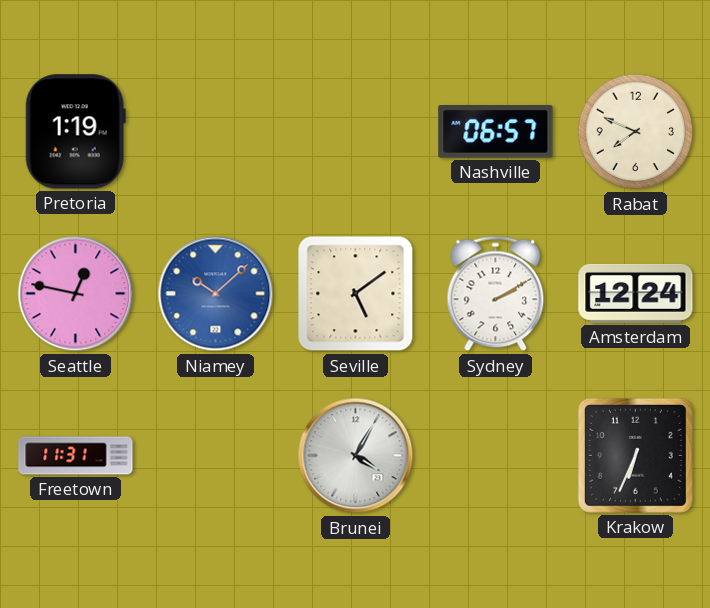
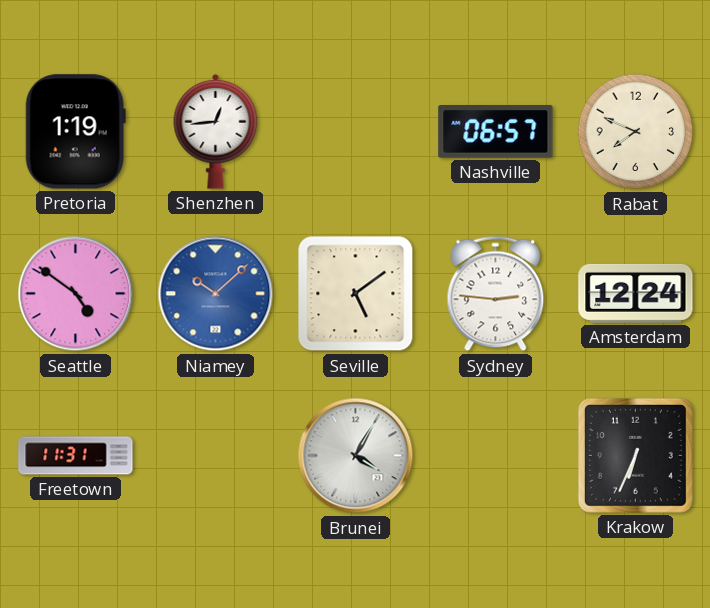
Shenzhen: none -> 12:44
Seattle: 12:47 -> 4:51
Sydney: 2:10 -> 2:46
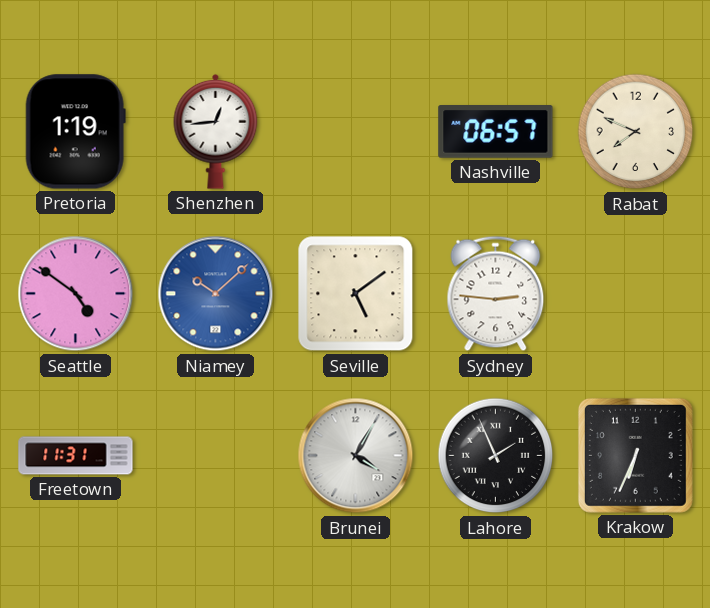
Amsterdam: 12:24 -> none
Lahore: none -> 1:56
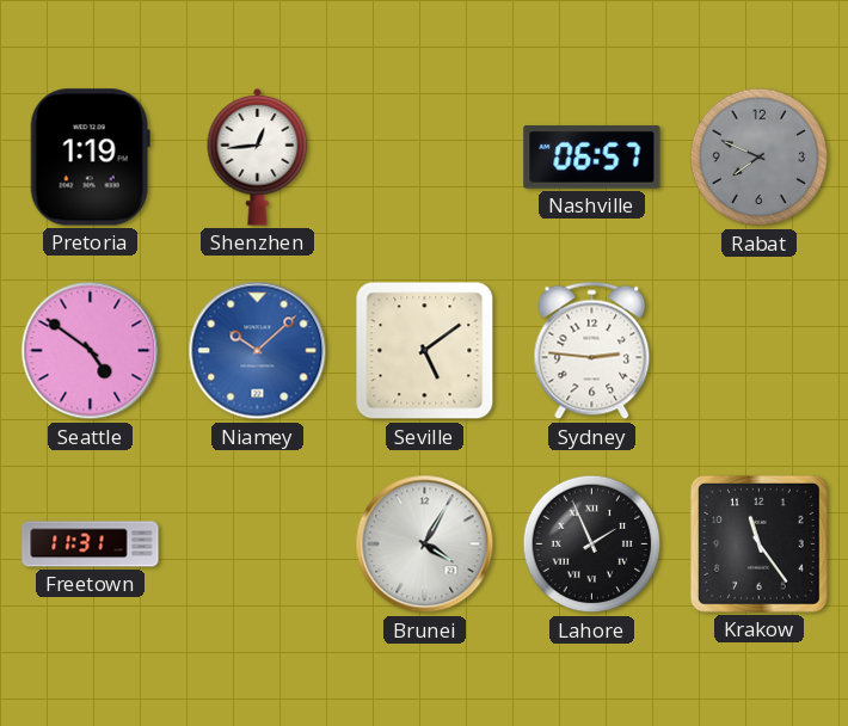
Rabat dial: cream -> grey
Krakow: 6:34 -> 11:24
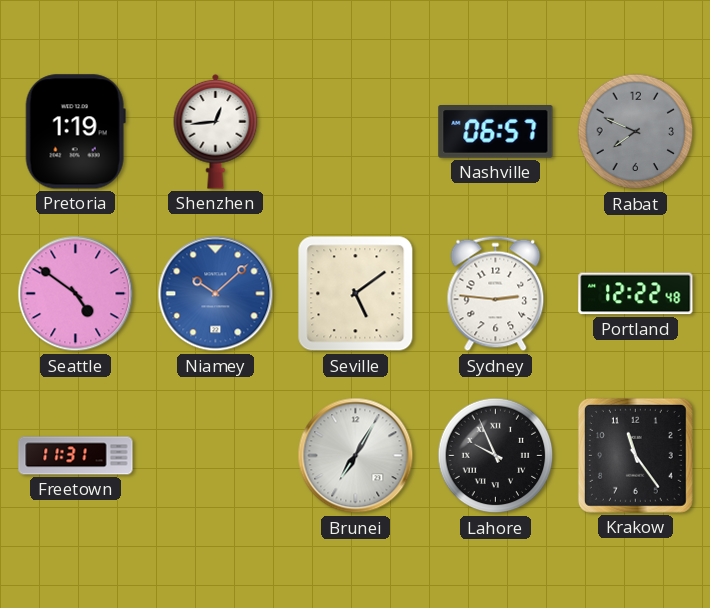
Portland: none -> 12:22
Brunei: 4:05 -> 7:05
Lahore: 1:56 -> 9:56
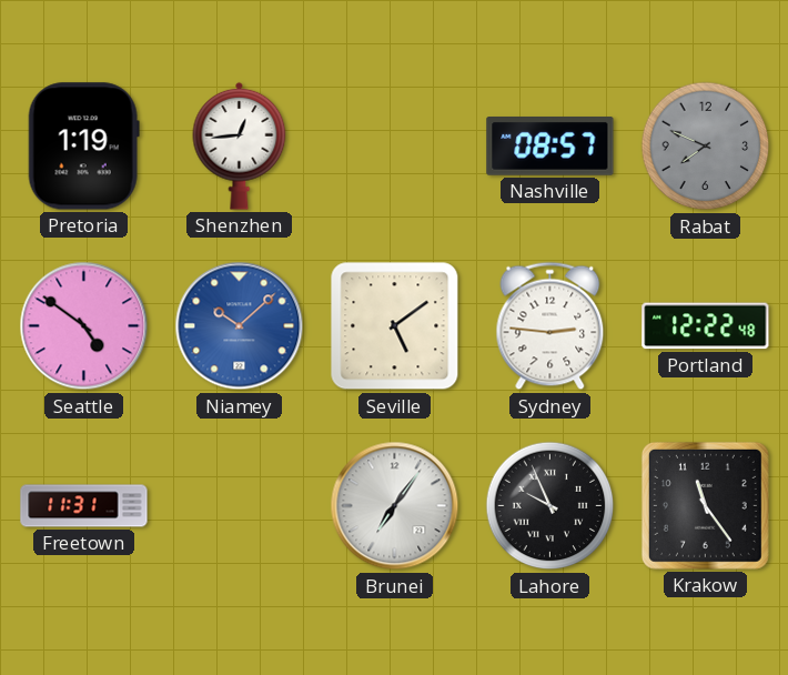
Nashville: 06:57 -> 08:57
Brunei: 7:05 -> 7:06
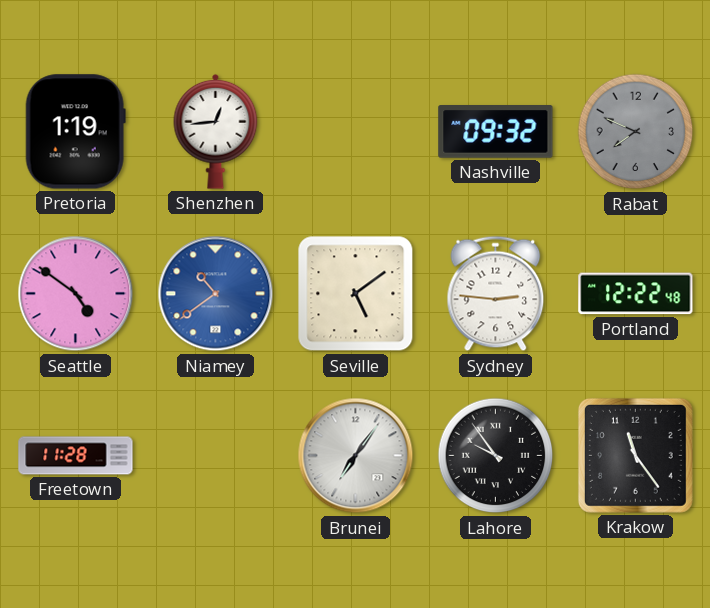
Nashville: 08:57 -> 09:32
Niamey: 10:08 -> 10:39
Freetown: 11:31 -> 11:28
Lahore: 9:56 -> 9:54
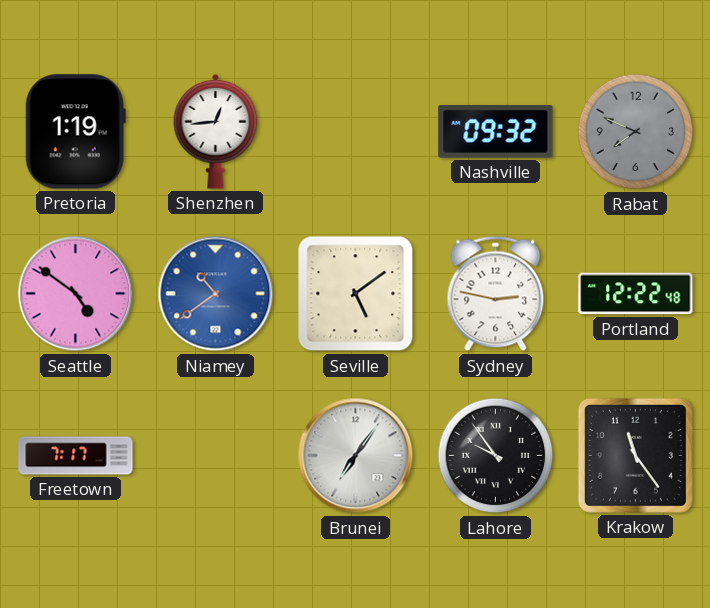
Sydney: 2:46 -> 2:47
Freetown: 11:28 -> 7:17
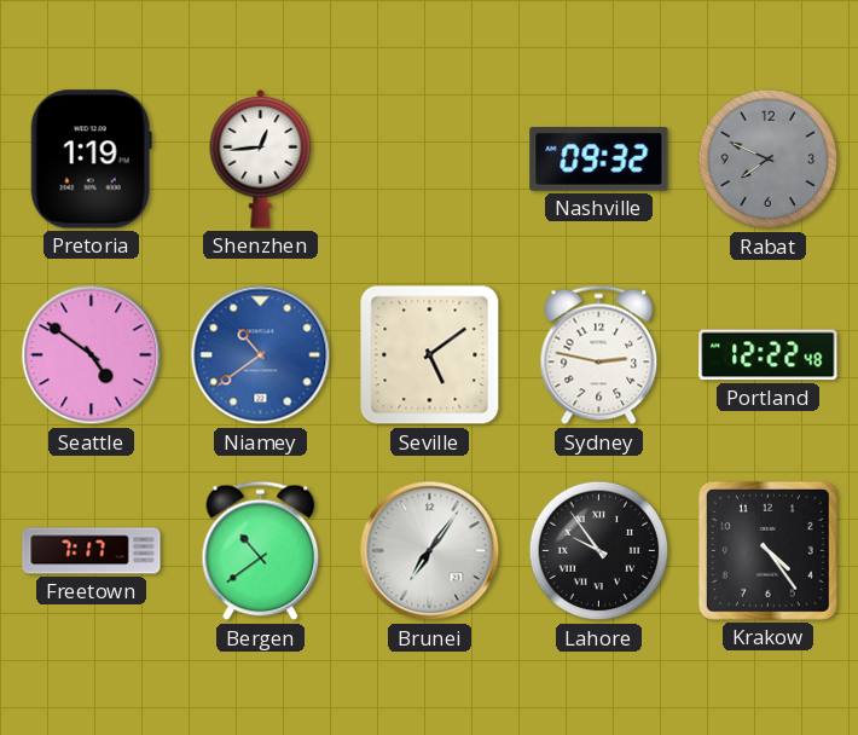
Bergen: none -> 10:39
Krakow: 11:24 -> 4:24
